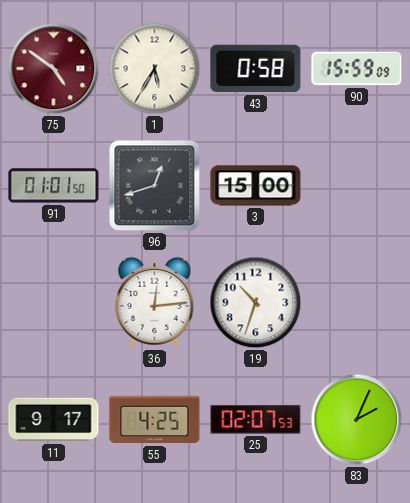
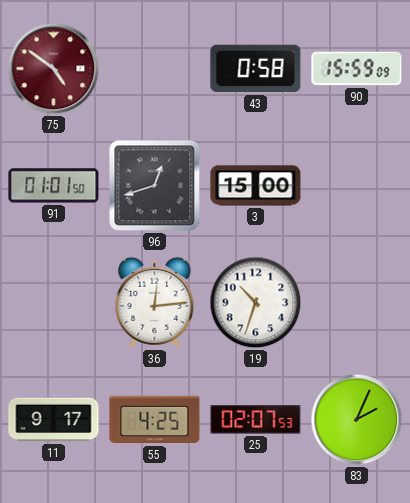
1: 5:35 -> none
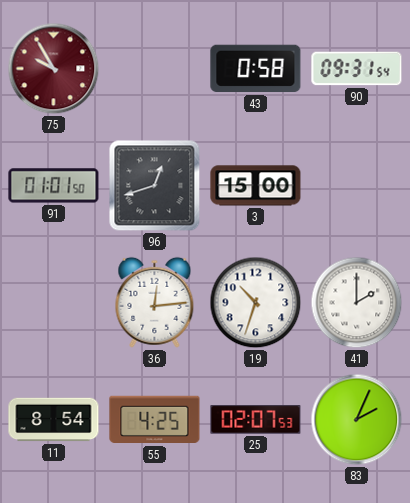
75: 4:51 -> 9:55
90: 15:59 -> 09:31
41: none -> 2:00
11: 9:17 -> 8:54
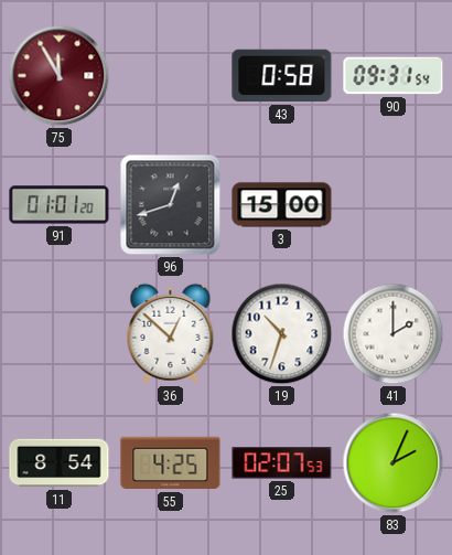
75: 9:55 -> 11:55
91: 01:01:50 -> 01:01:20
36: 12:14 -> 12:52
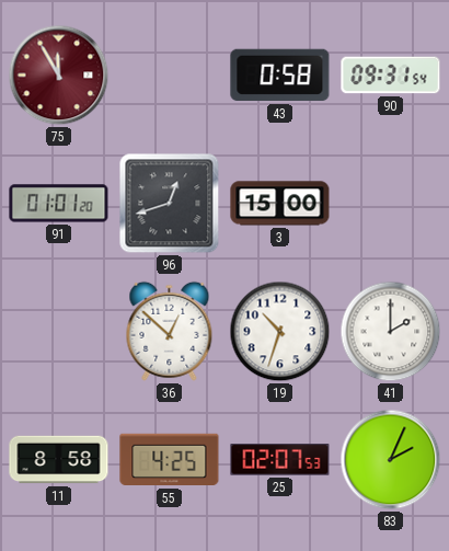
11: 8:54 -> 8:58
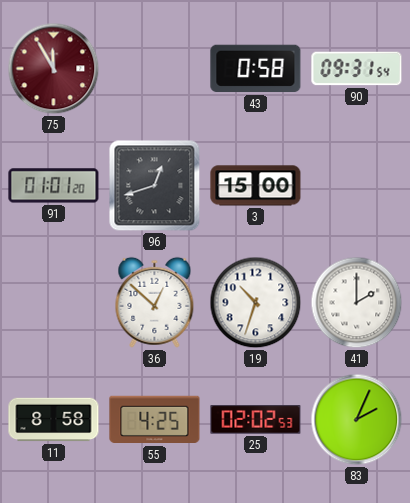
25: 02:07 -> 02:02
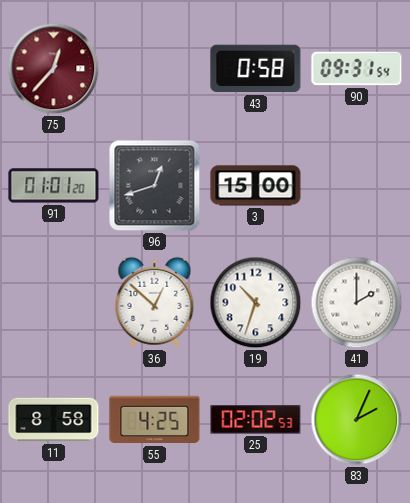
75: 11:55 -> 12:37
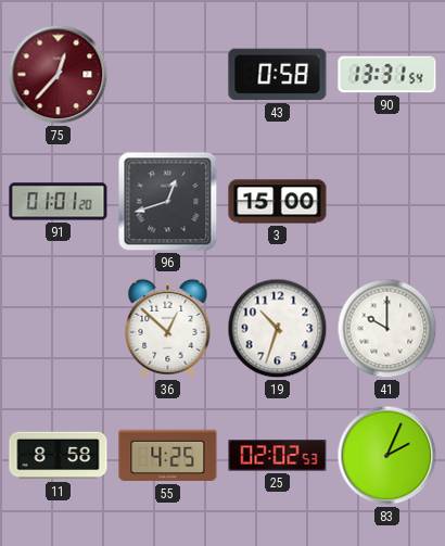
90: 09:31 -> 13:31
41: 2:00 -> 10:00
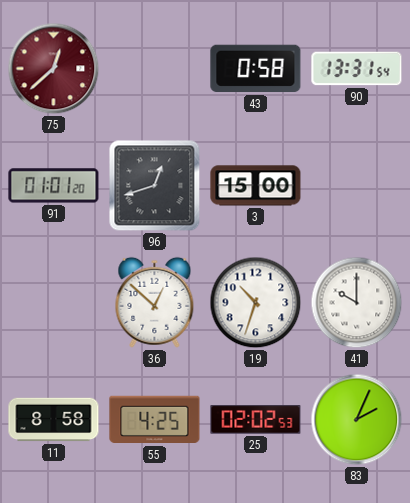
75: 12:37 -> 12:38
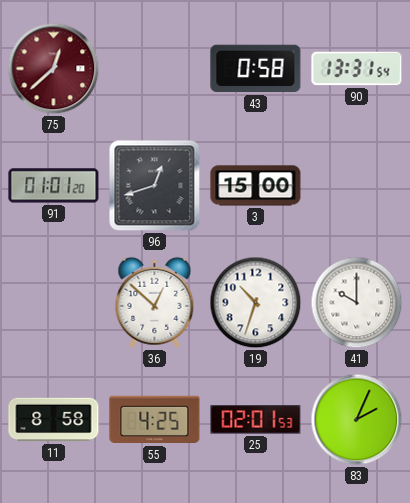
25: 02:02 -> 02:01
